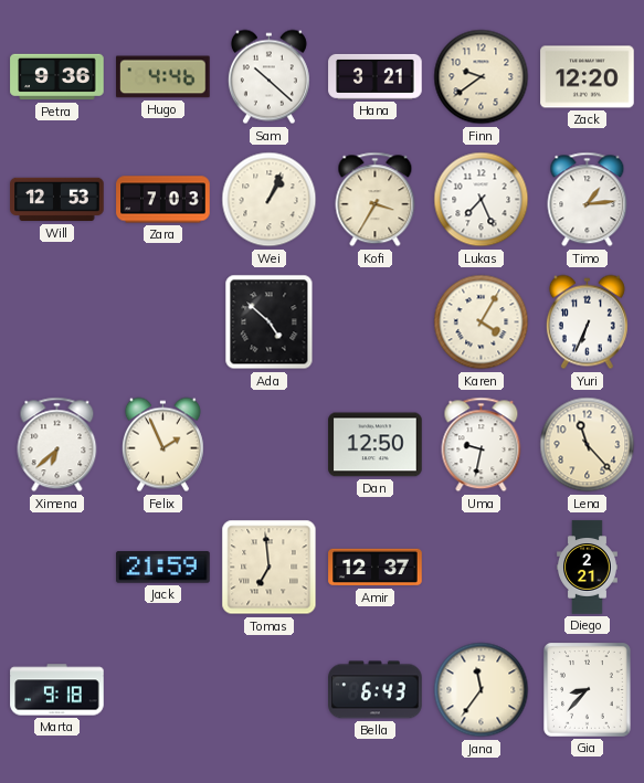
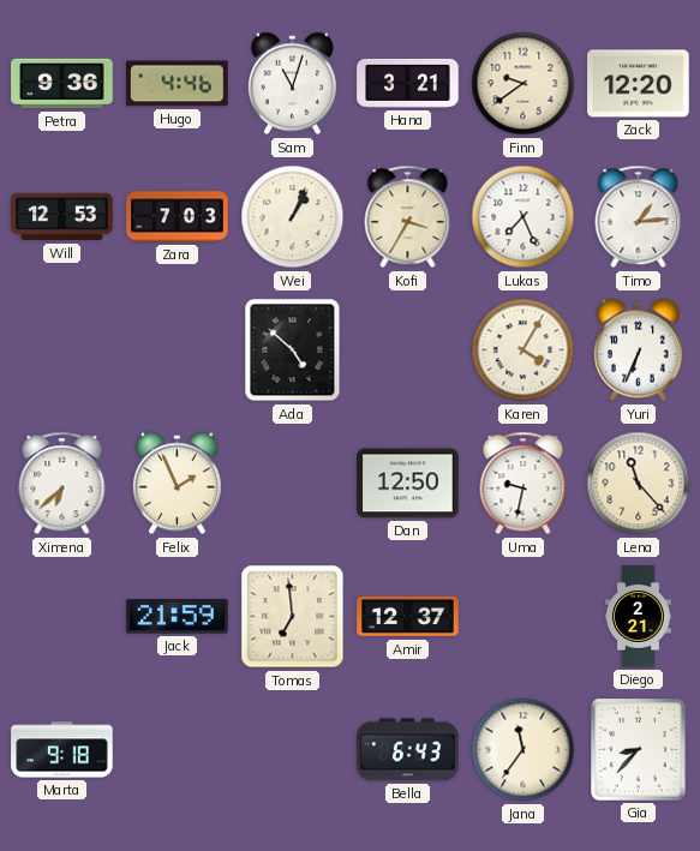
Sam: 10:22 -> 11:03
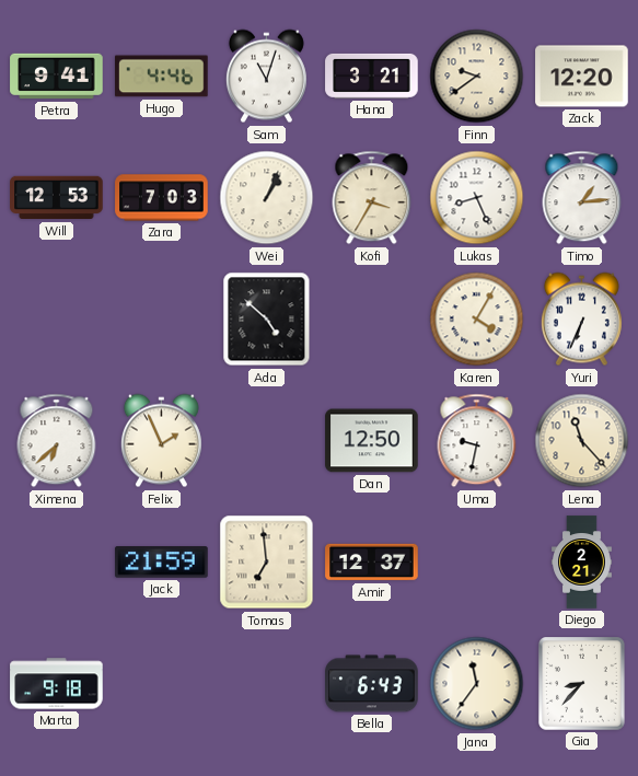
Petra: 9:36 -> 9:41
Lukas: 7:26 -> 8:26
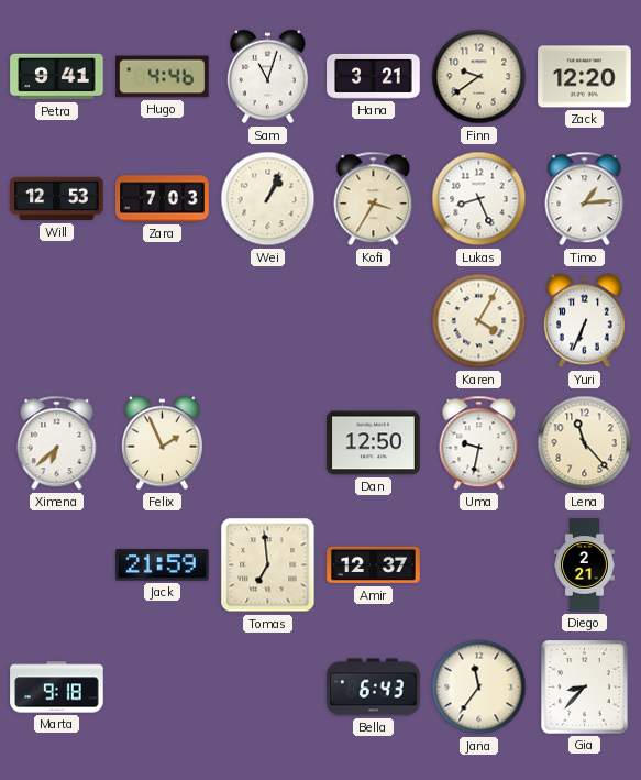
Ada: 4:52 -> none
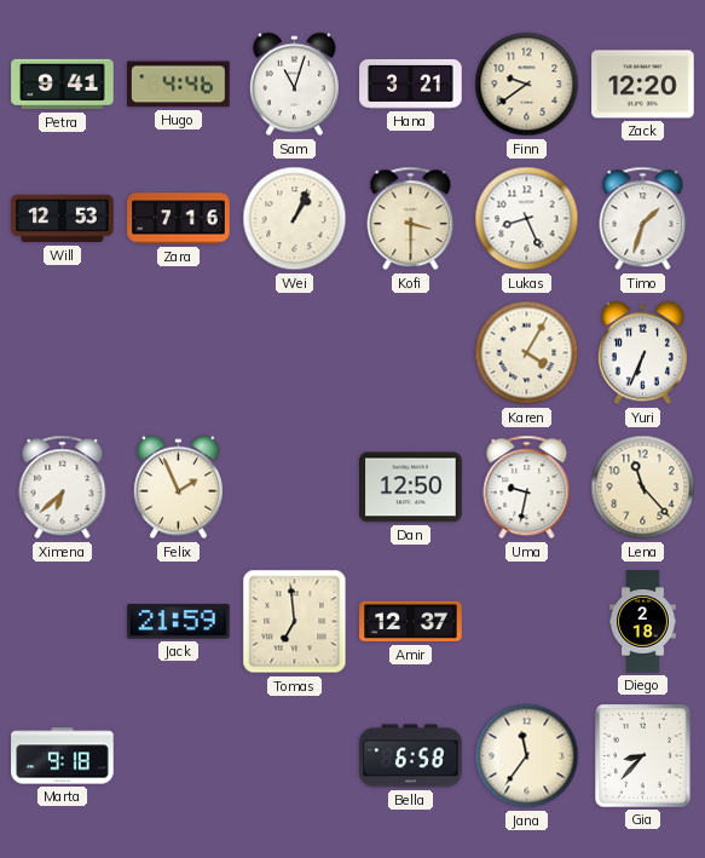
Zara: 7:03 -> 7:16
Kofi: 3:35 -> 3:30
Timo: 1:14 -> 1:33
Diego: 2:21 -> 2:18
Bella: 6:43 -> 6:58
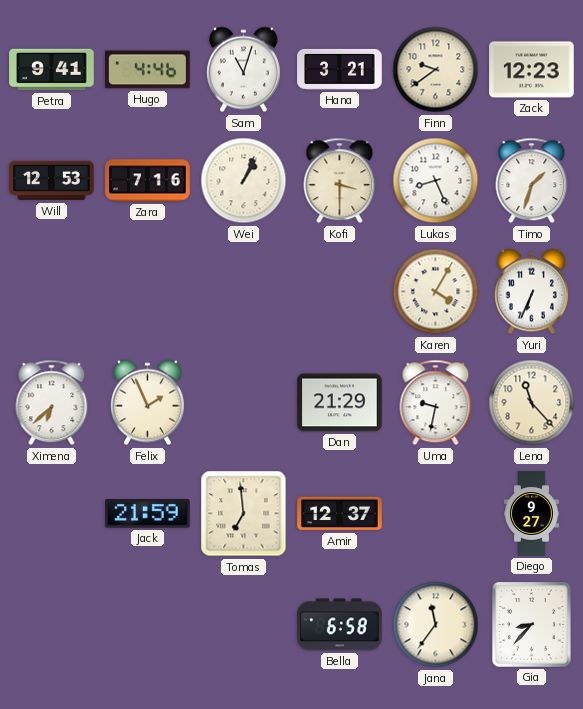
Zack: 12:20 -> 12:23
Dan: 12:50 -> 21:29
Diego: 2:18 -> 9:27
Marta: 9:18 -> none
